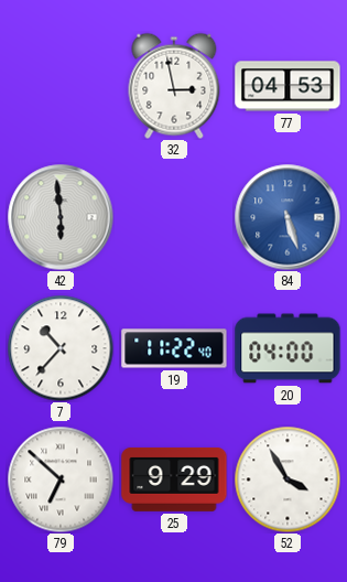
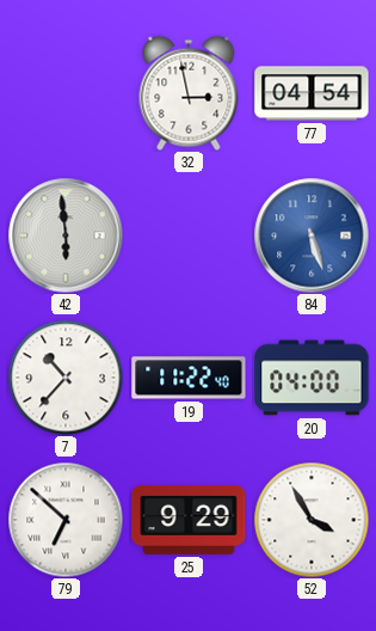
77: 04:53 -> 04:54
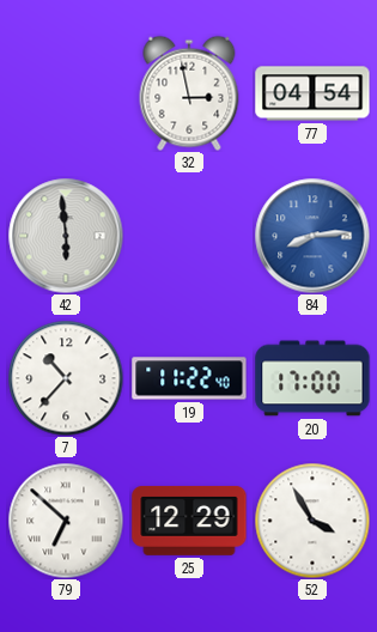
84: 5:27 -> 8:14
20: 04:00 -> 17:00
25: 9:29 -> 12:29
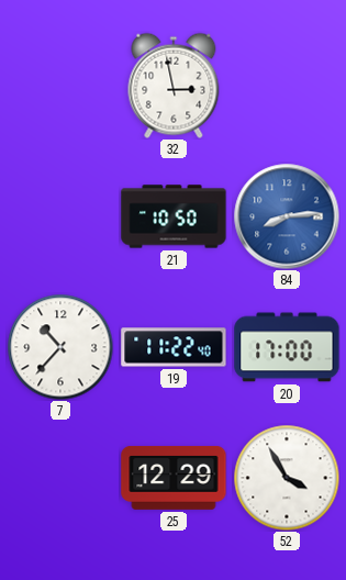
77: 04:54 -> none
42: 5:59 -> none
21: none -> 10:50
79: 6:52 -> none
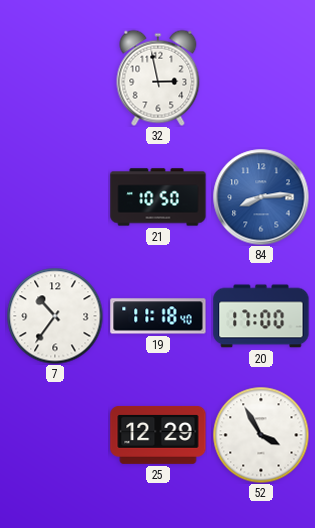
7: 10:37 -> 10:36
19: 11:22 -> 11:18
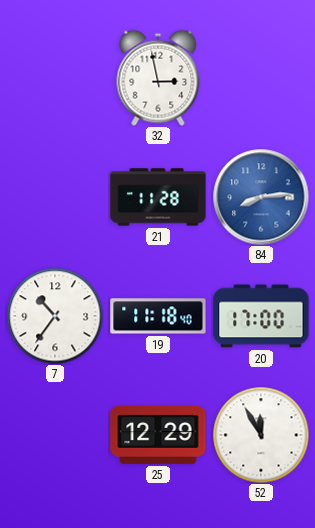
21: 10:50 -> 11:28
52: 3:55 -> 11:55
